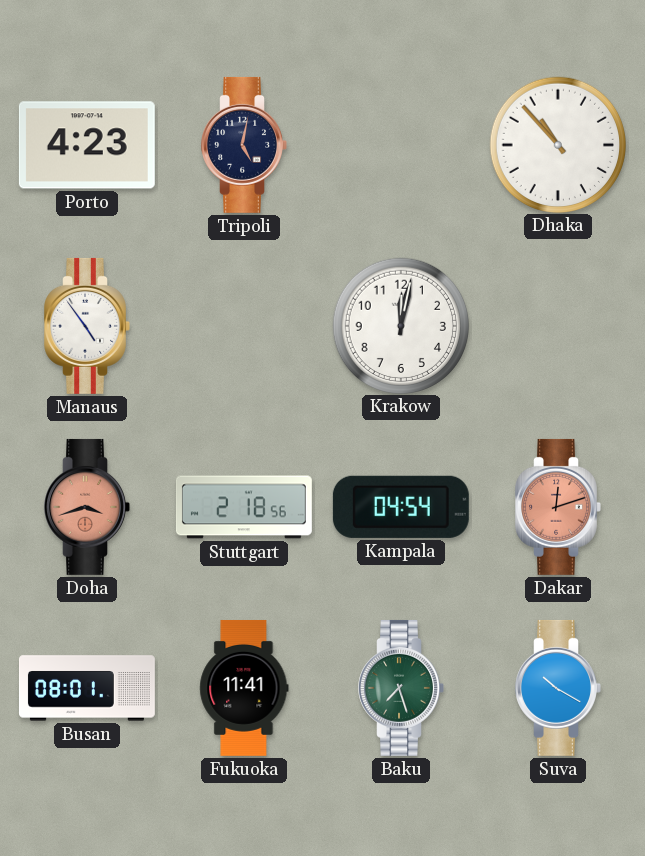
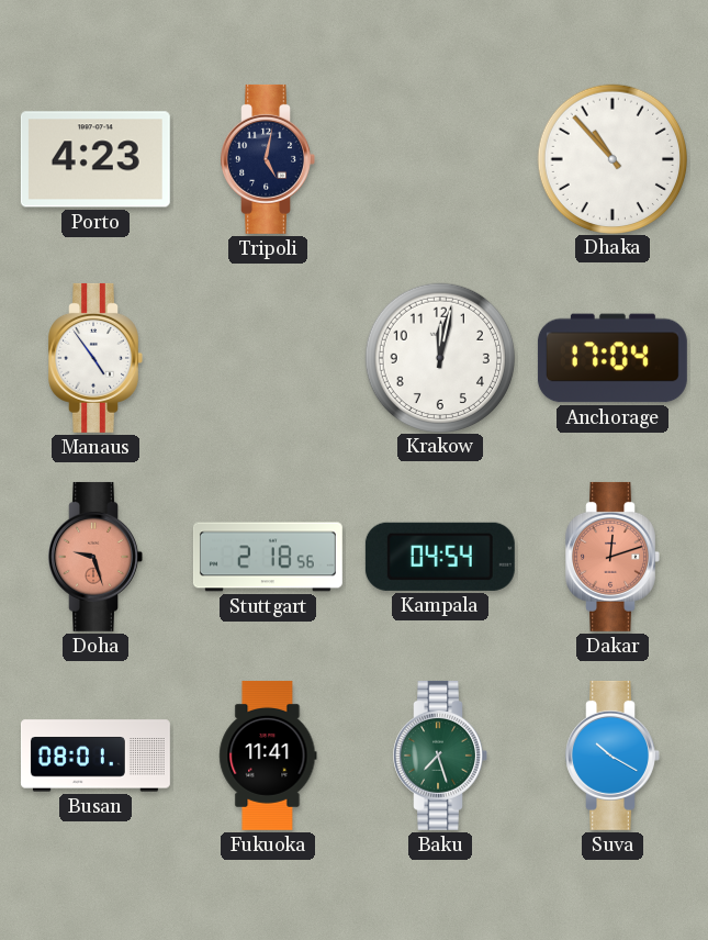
Anchorage: none -> 17:04
Doha: 3:42 -> 9:27
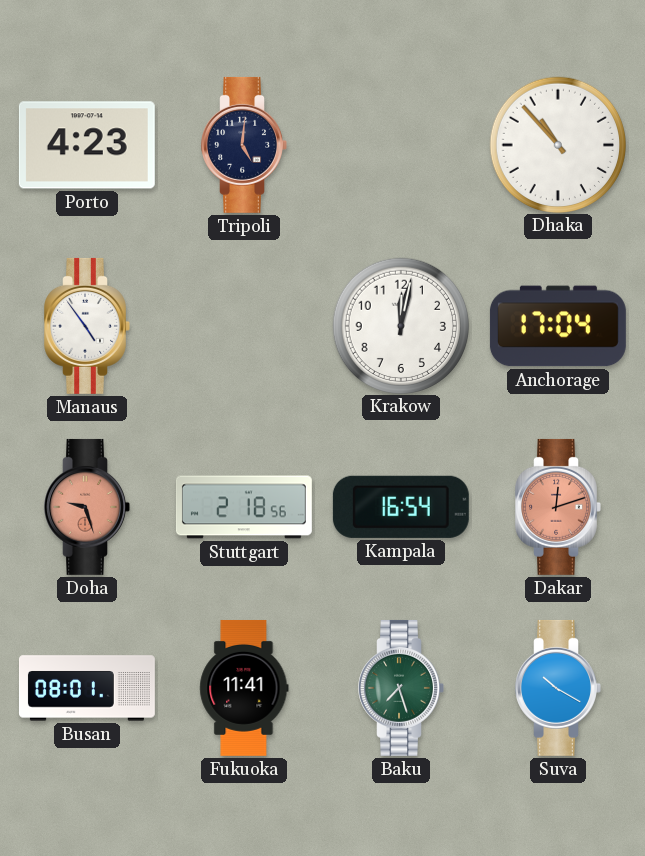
Tripoli: 5:02 -> 5:01
Kampala: 04:54 -> 16:54
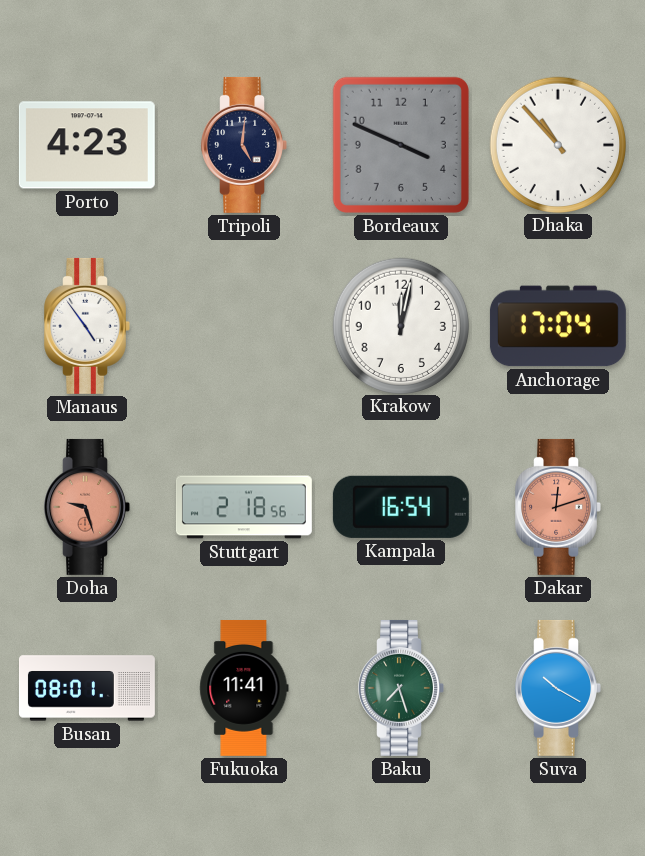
Bordeaux: none -> 3:49
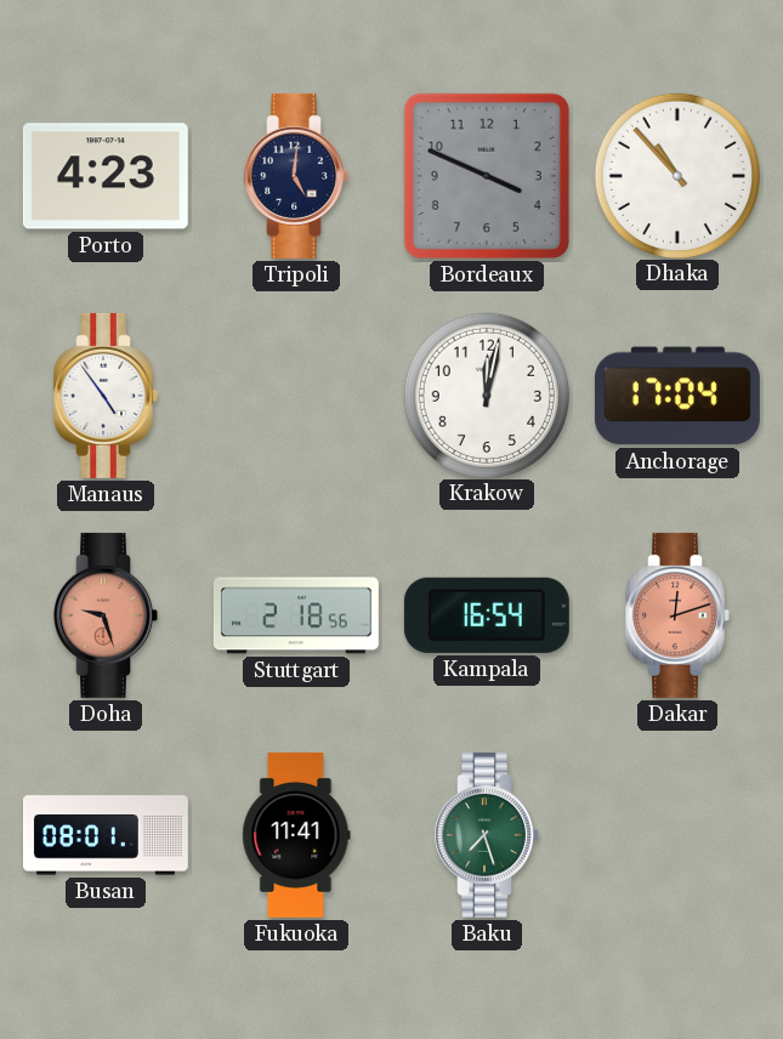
Suva: 10:20 -> none
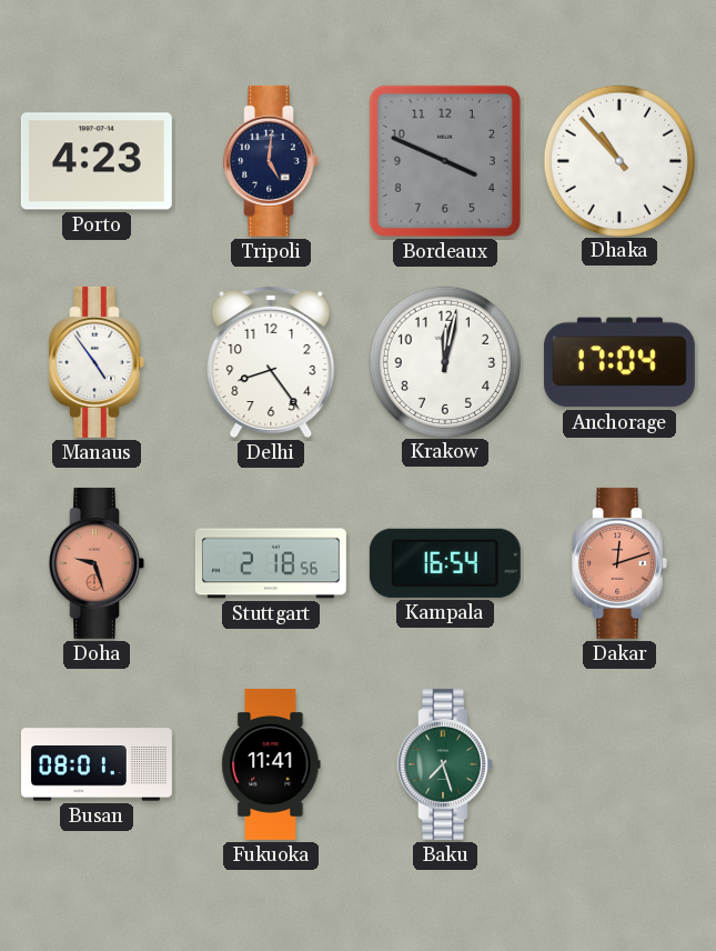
Delhi: none -> 8:24
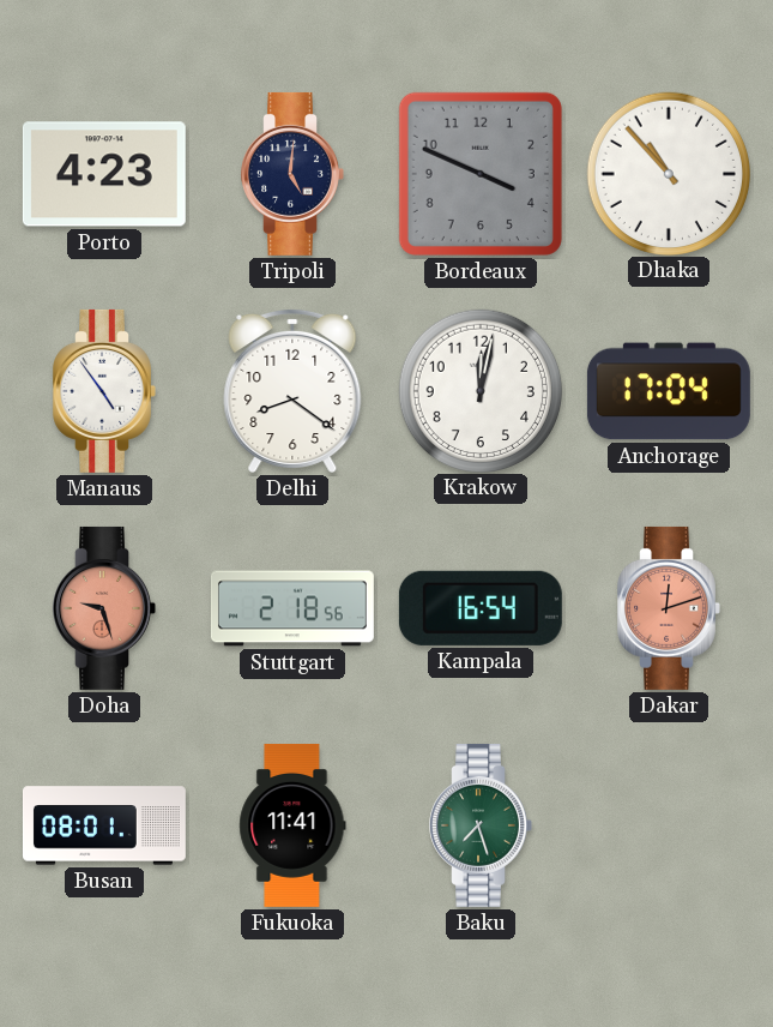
Delhi: 8:24 -> 8:21
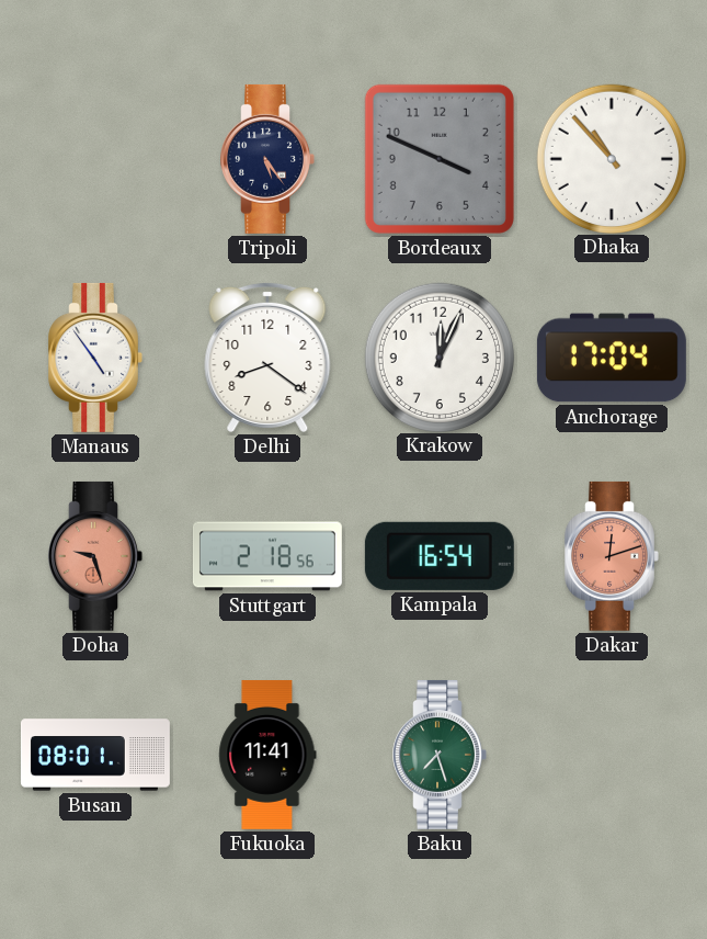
Porto: 4:23 -> none
Tripoli: 5:01 -> 5:24
Krakow: 12:02 -> 12:04
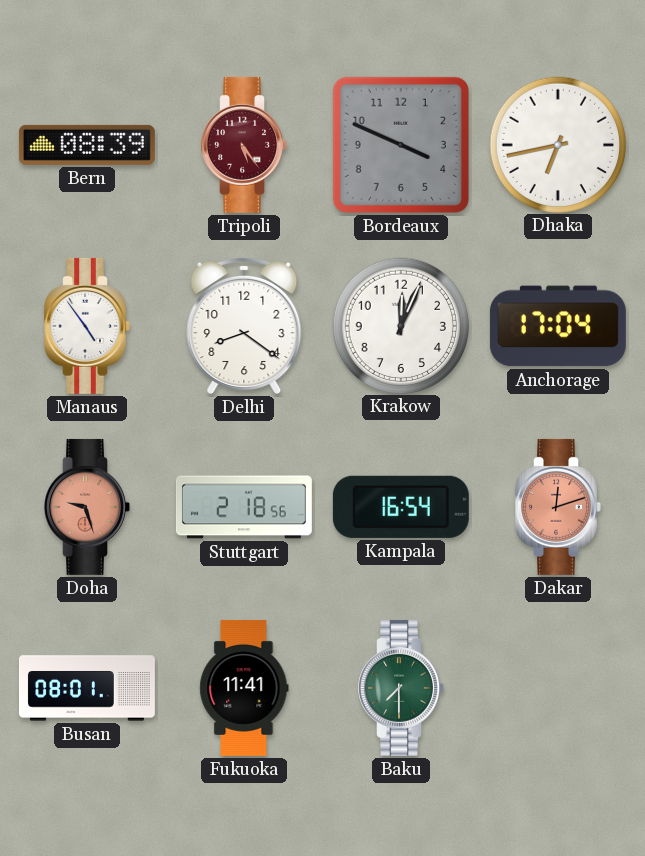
Bern: none -> 08:39
Tripoli dial: navy -> burgundy
Dhaka: 10:53 -> 6:43
Baku: 7:27 -> 7:30
